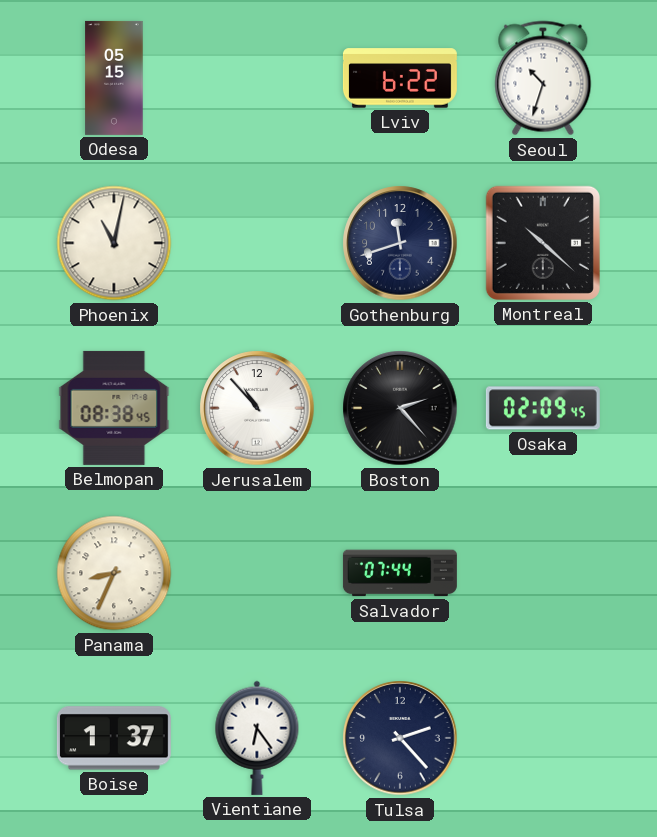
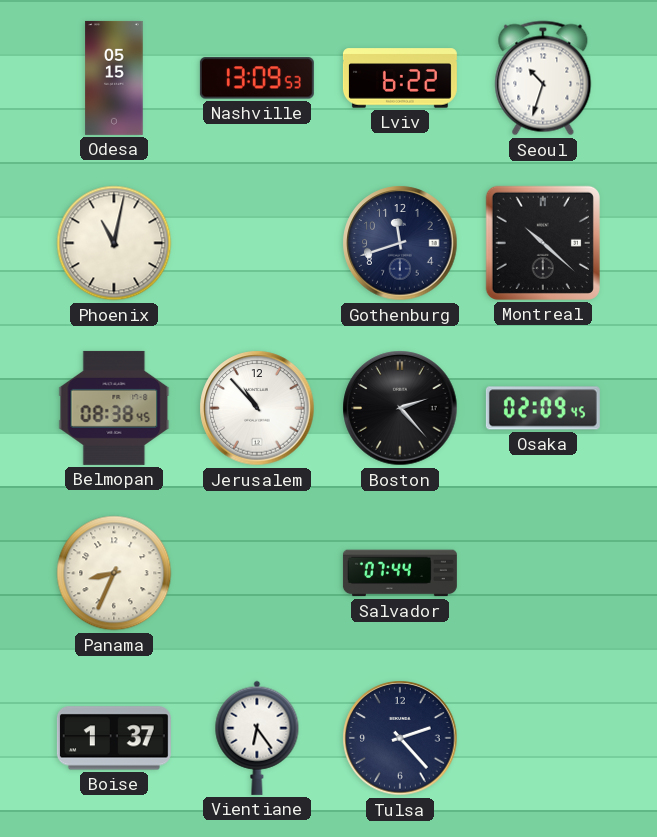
Nashville: none -> 13:09
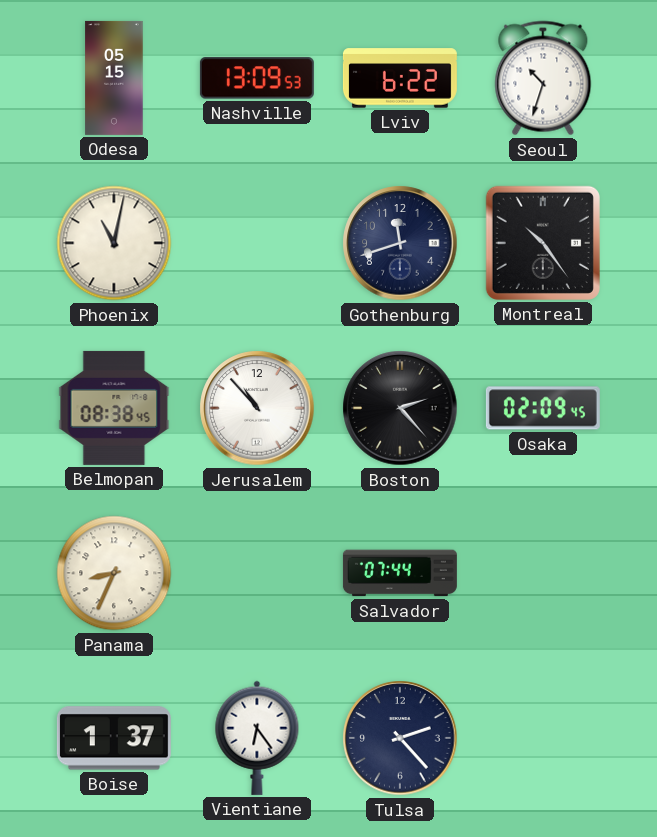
Montreal: 10:22 -> 10:24
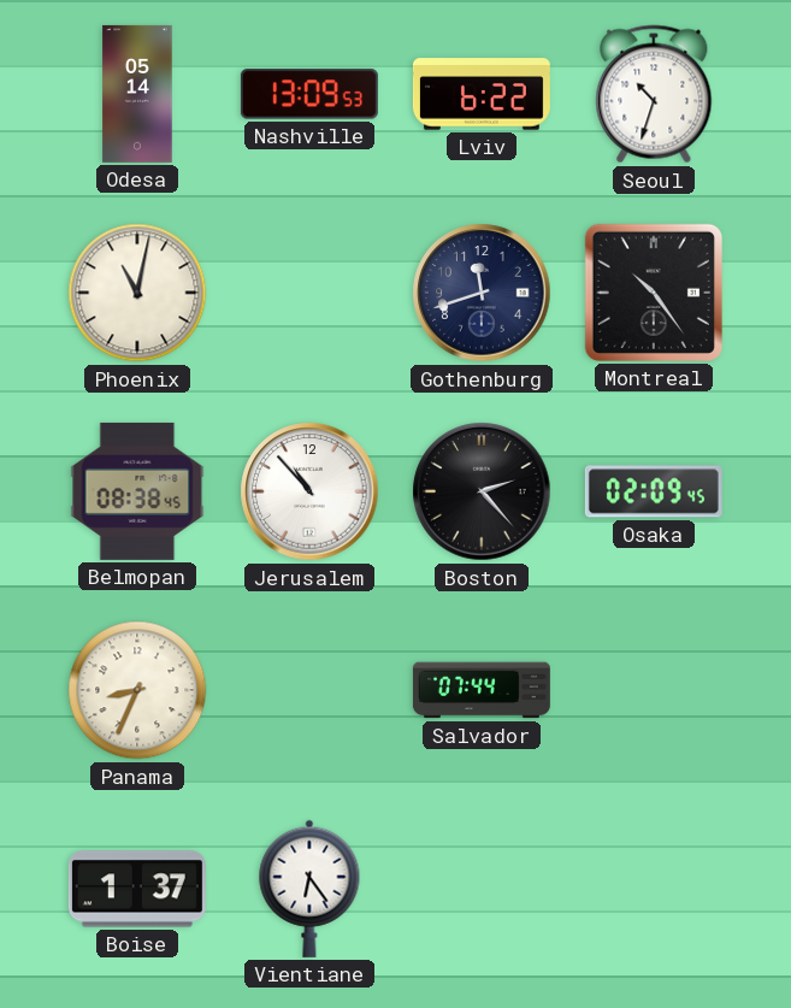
Odesa: 05:15 -> 05:14
Tulsa: 2:23 -> none
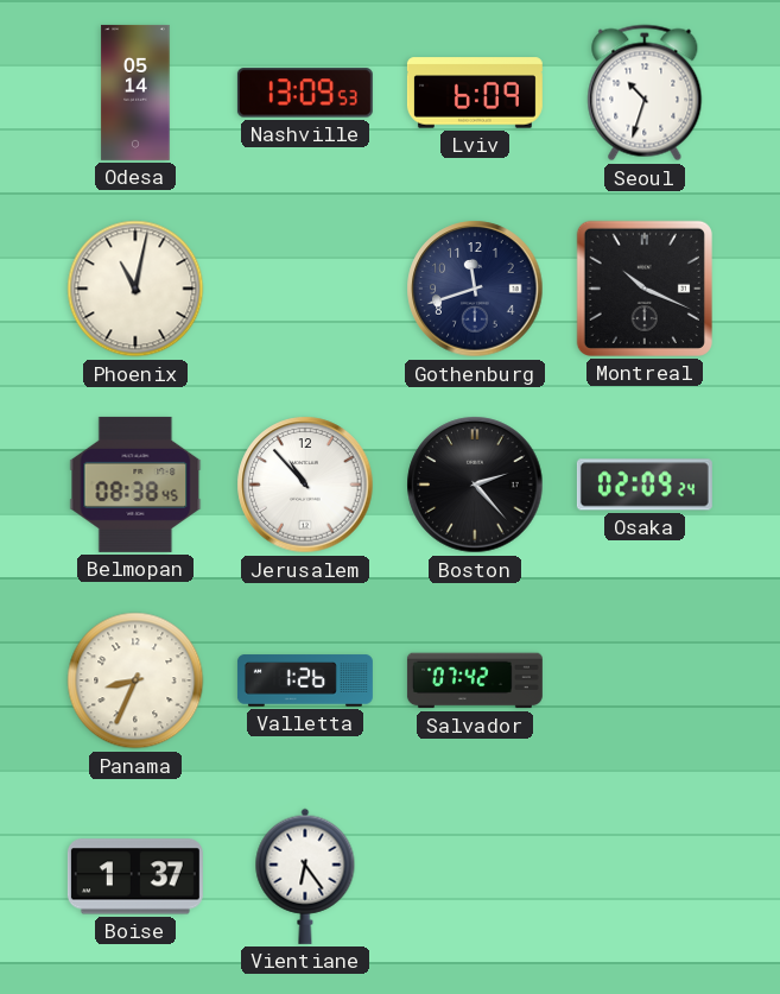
Lviv: 6:22 -> 6:09
Montreal: 10:24 -> 10:19
Osaka: 02:09:45 -> 02:09:24
Valletta: none -> 1:26
Salvador: 07:44 -> 07:42
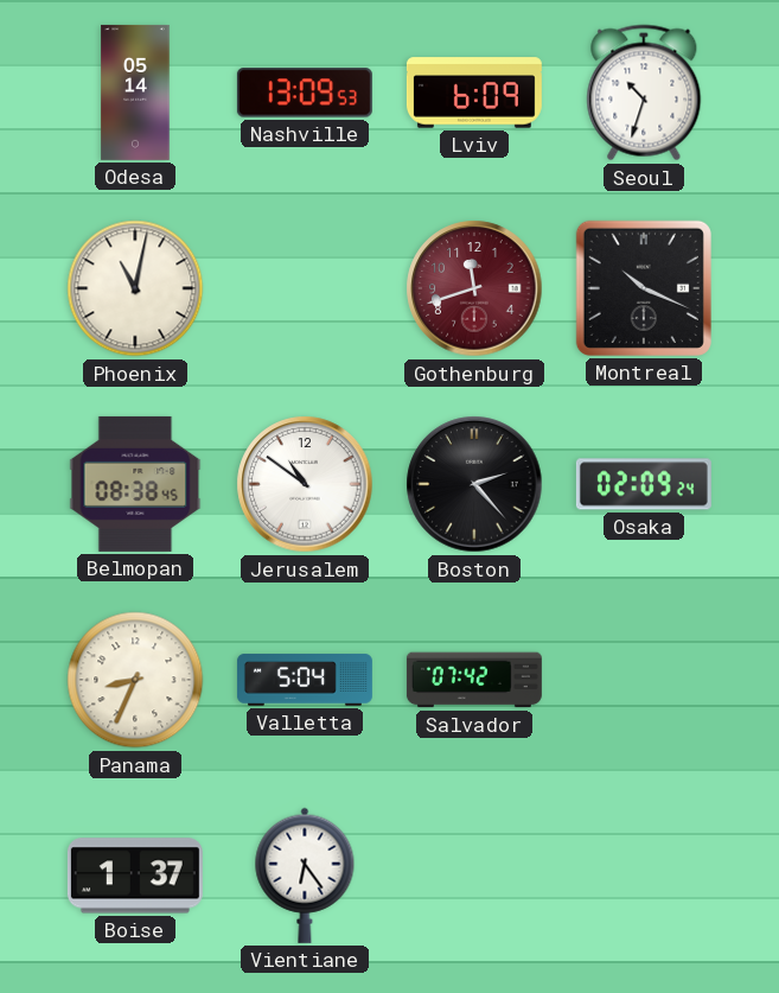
Gothenburg dial: navy -> burgundy
Jerusalem: 10:53 -> 10:51
Valletta: 1:26 -> 5:04
